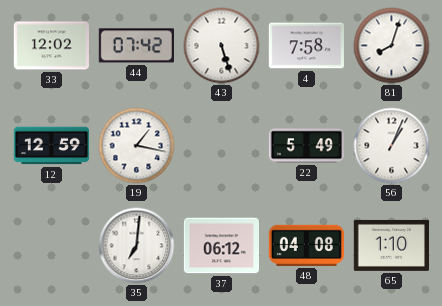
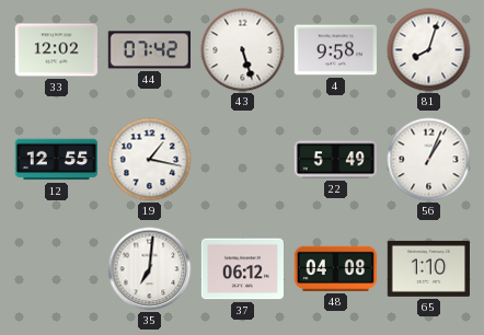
4: 7:58 -> 9:58
12: 12:59 -> 12:55
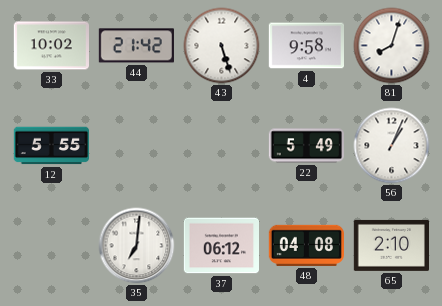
33: 12:02 -> 10:02
44: 07:42 -> 21:42
12: 12:55 -> 5:55
19: 1:17 -> none
65: 1:10 -> 2:10
